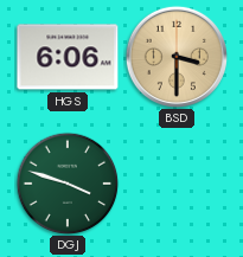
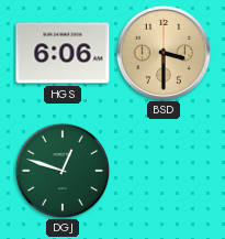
DGJ: 3:48 -> 12:48
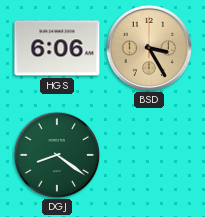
BSD: 3:30 -> 3:25
DGJ: 12:48 -> 8:21
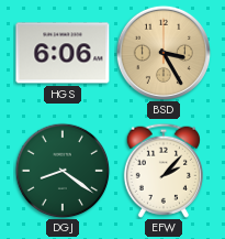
EFW: none -> 2:07
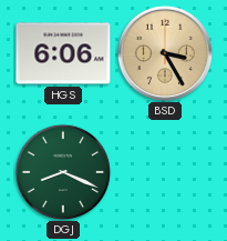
DGJ: 8:21 -> 8:19
EFW: 2:07 -> none
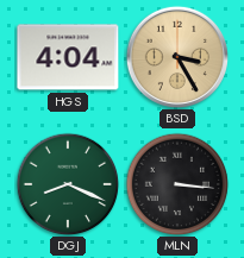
HGS: 6:06 -> 4:04
MLN: none -> 3:16
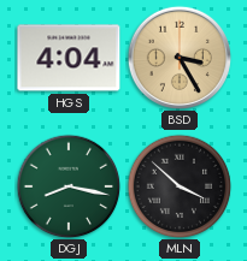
DGJ: 8:19 -> 8:17
MLN: 3:16 -> 3:52
